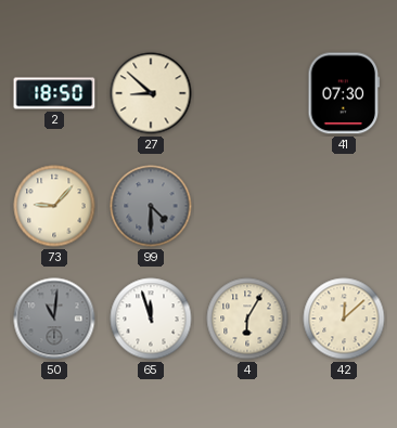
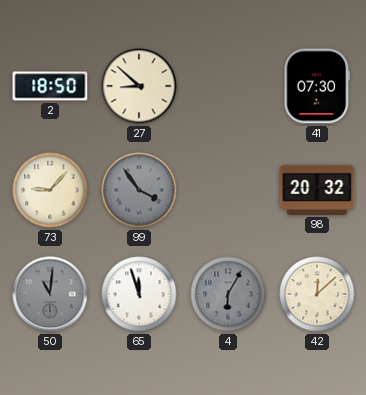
99: 4:30 -> 3:54
98: none -> 20:32
4 dial: cream -> grey
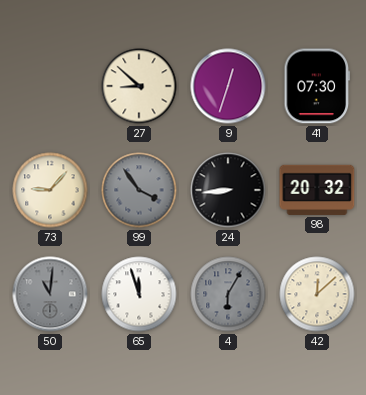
2: 18:50 -> none
9: none -> 12:33
24: none -> 8:44
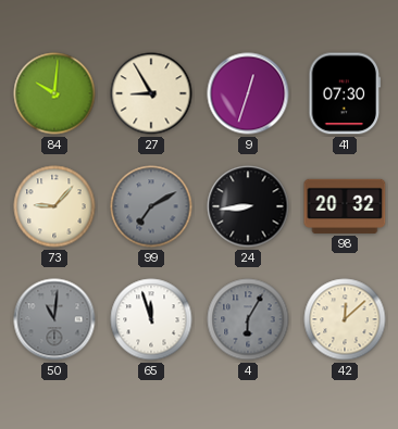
84: none -> 10:01
27: 8:52 -> 8:55
99: 3:54 -> 7:10
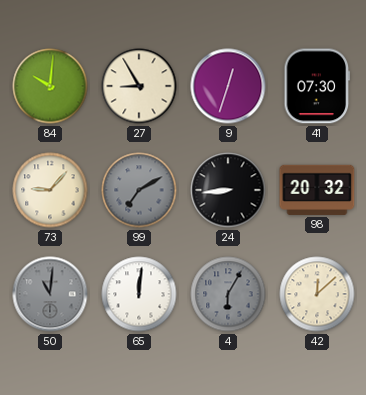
65: 11:57 -> 12:01
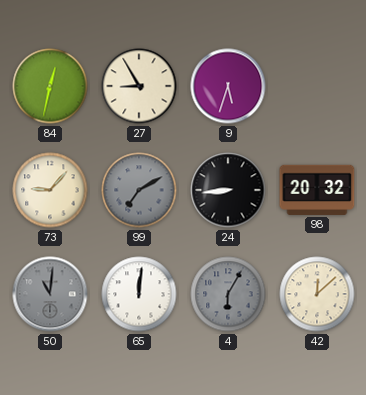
84: 10:01 -> 12:32
9: 12:33 -> 5:33
41: 07:30 -> none
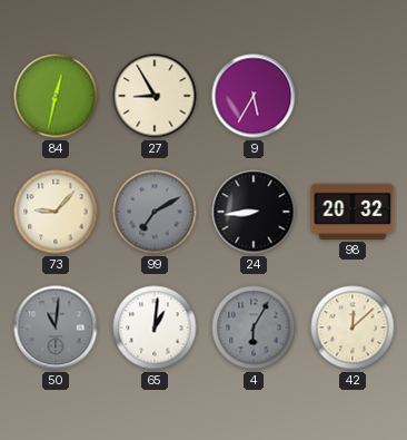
9: 5:33 -> 5:35
65: 12:01 -> 1:01
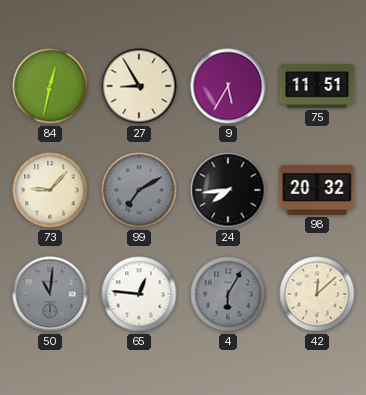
75: none -> 11:51
24: 8:44 -> 7:44
65: 1:01 -> 12:46
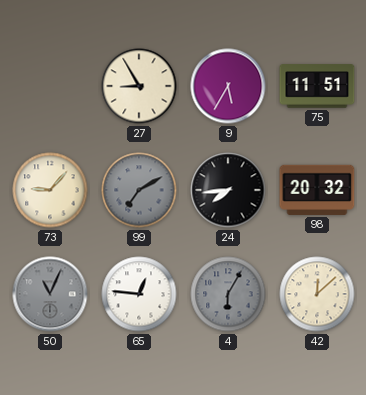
84: 12:32 -> none
50: 11:01 -> 11:04
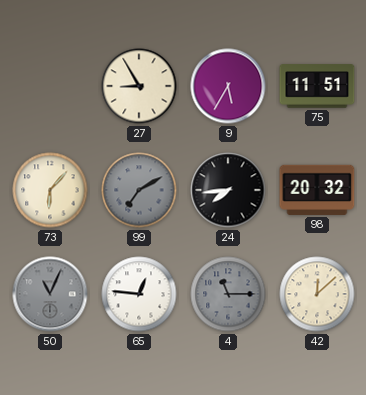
73: 9:07 -> 6:07
4: 6:05 -> 11:15
